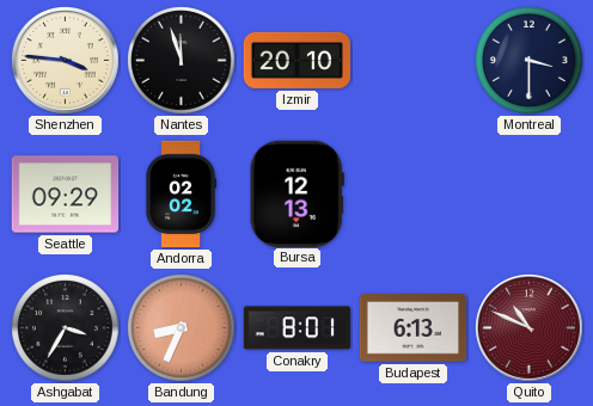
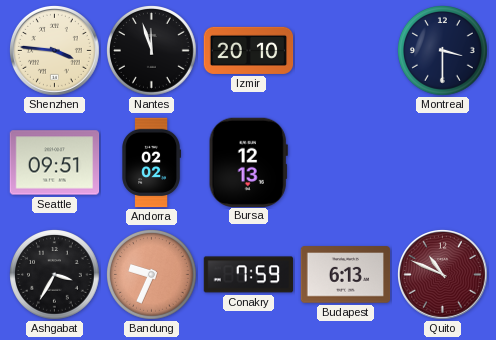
Seattle: 09:29 -> 09:51
Bandung: 8:34 -> 9:34
Conakry: 8:01 -> 7:59
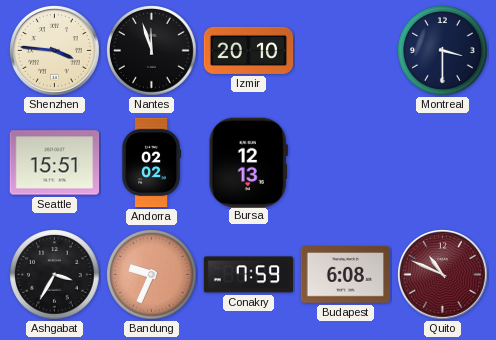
Seattle: 09:51 -> 15:51
Budapest: 6:13 -> 6:08
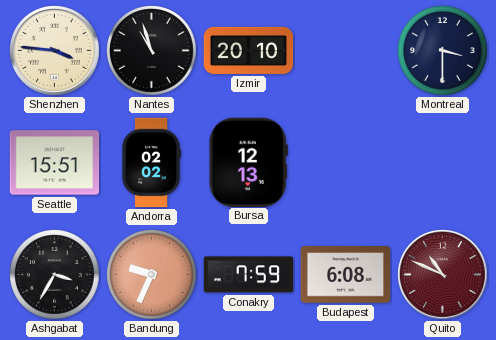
Nantes: 11:57 -> 10:57
